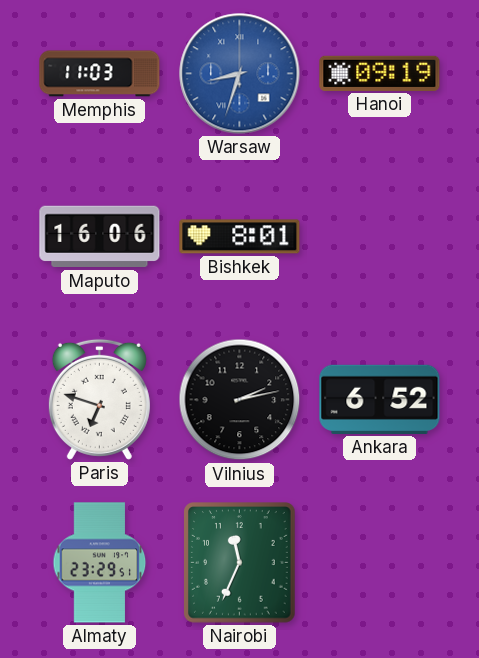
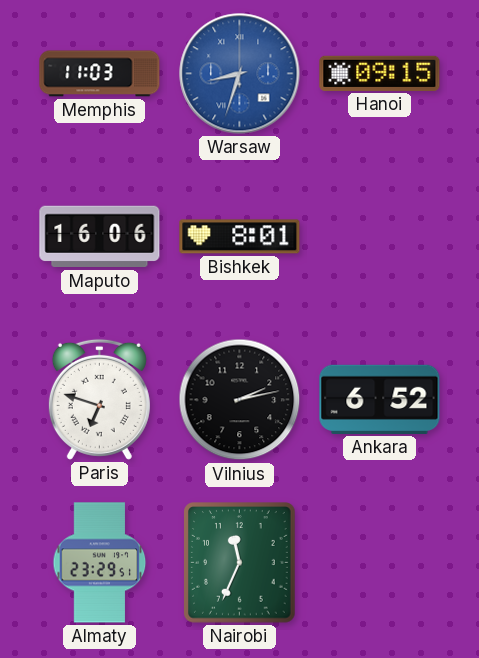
Hanoi: 09:19 -> 09:15
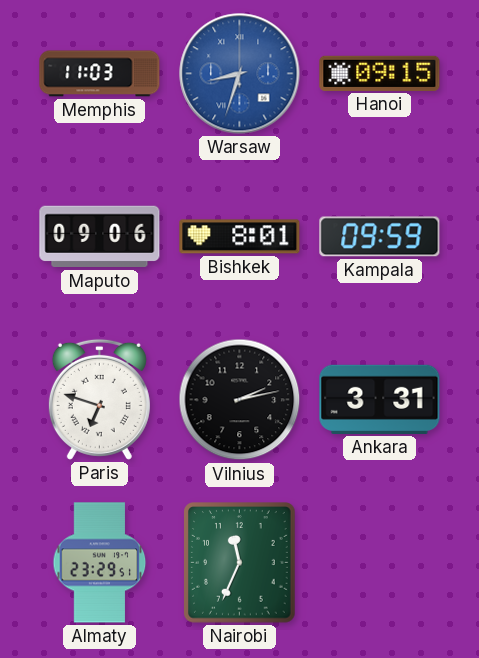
Maputo: 16:06 -> 09:06
Kampala: none -> 09:59
Ankara: 6:52 -> 3:31
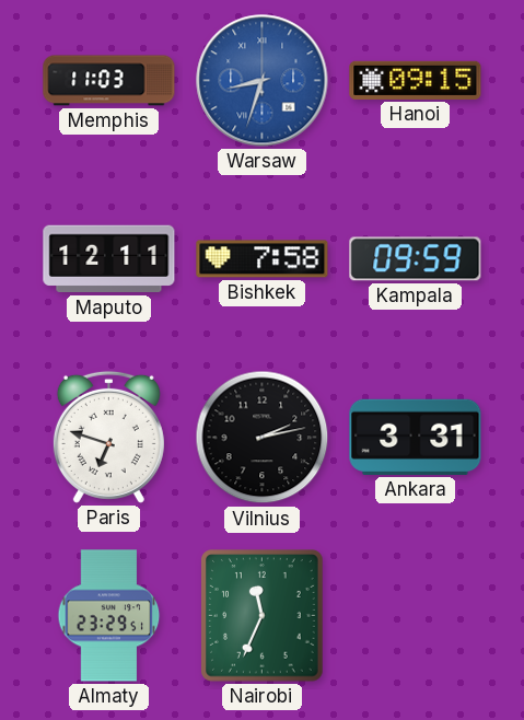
Maputo: 09:06 -> 12:11
Bishkek: 8:01 -> 7:58
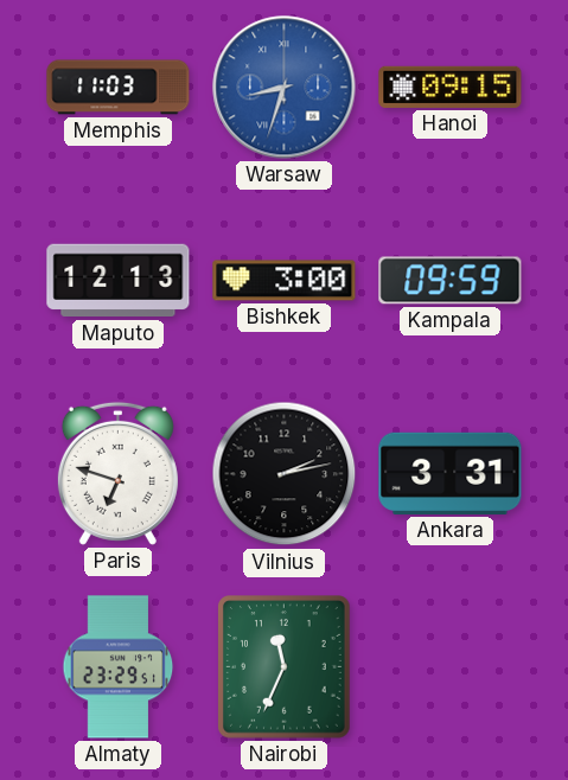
Maputo: 12:11 -> 12:13
Bishkek: 7:58 -> 3:00
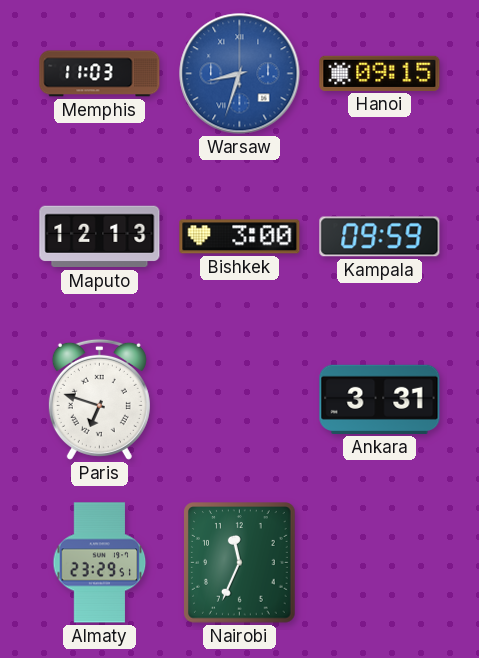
Vilnius: 2:13 -> none
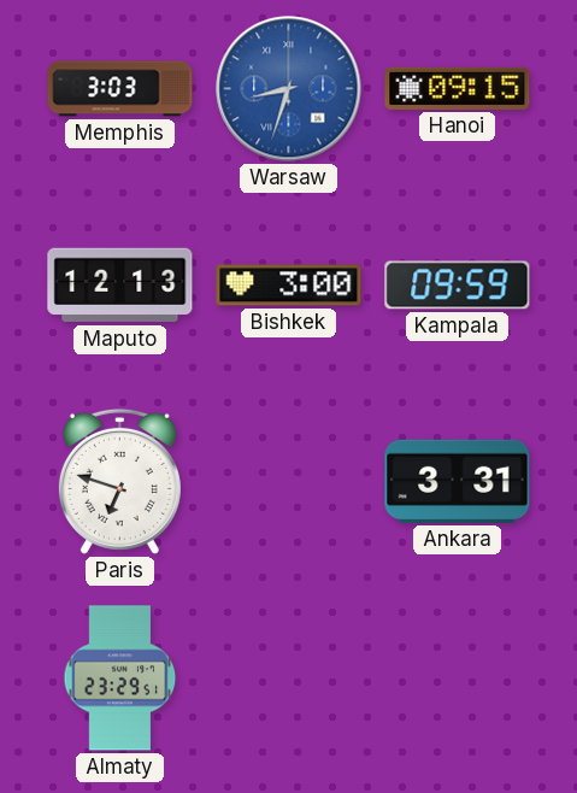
Memphis: 11:03 -> 3:03
Nairobi: 11:34 -> none
